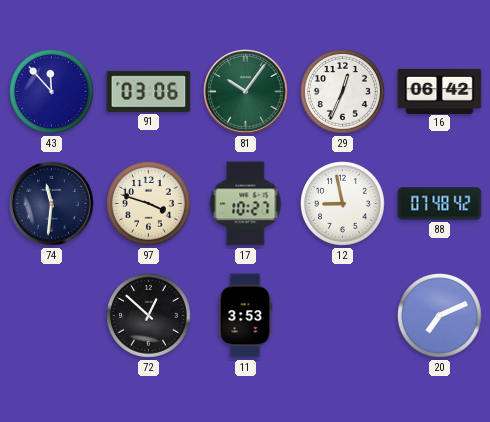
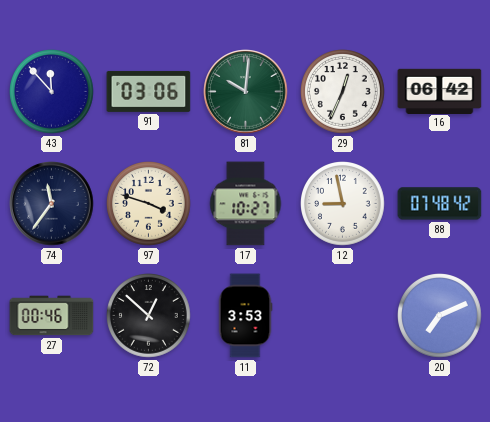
81: 10:06 -> 10:01
74: 11:31 -> 11:36
27: none -> 00:46
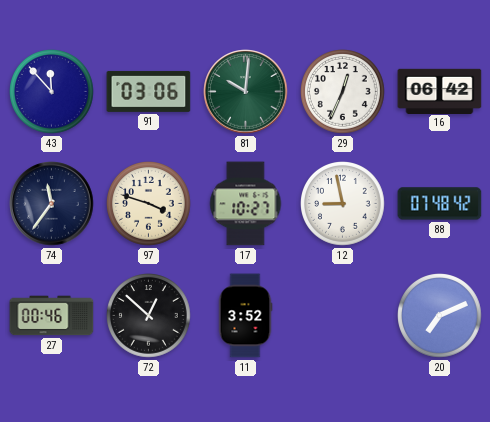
11: 3:53 -> 3:52
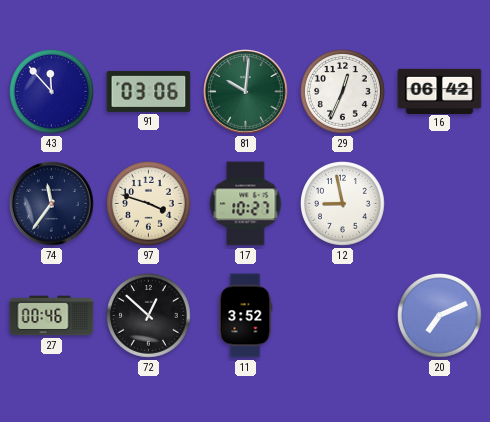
88: 07:48 -> none
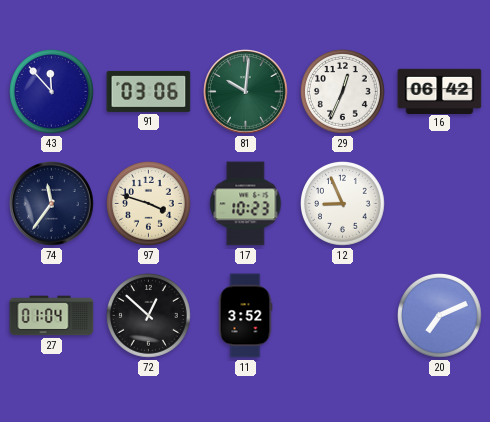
17: 10:27 -> 10:23
12: 8:58 -> 8:56
27: 00:46 -> 01:04
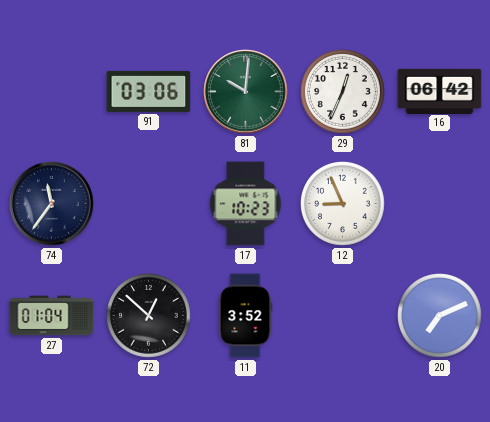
43: 11:53 -> none
97: 3:48 -> none
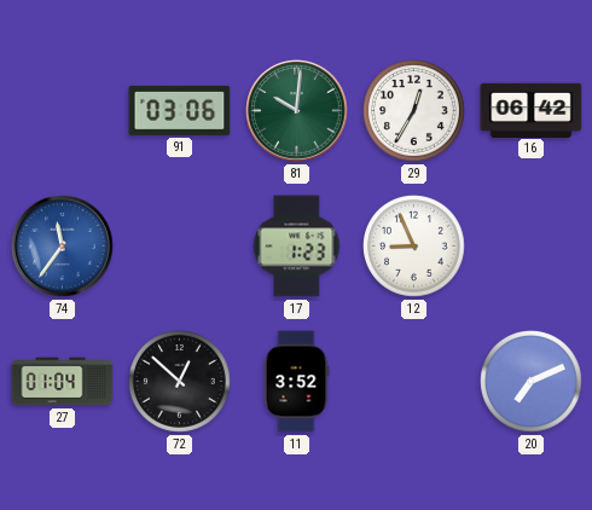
29: 12:34 -> 12:35
74 dial: navy -> blue
17: 10:23 -> 1:23
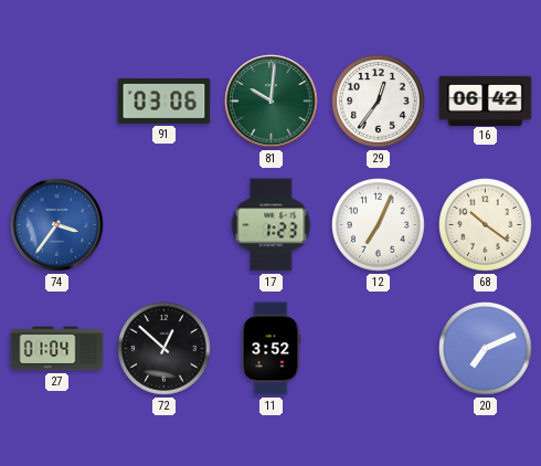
29: 12:35 -> 12:36
74: 11:36 -> 3:36
12: 8:56 -> 7:04
68: none -> 10:21
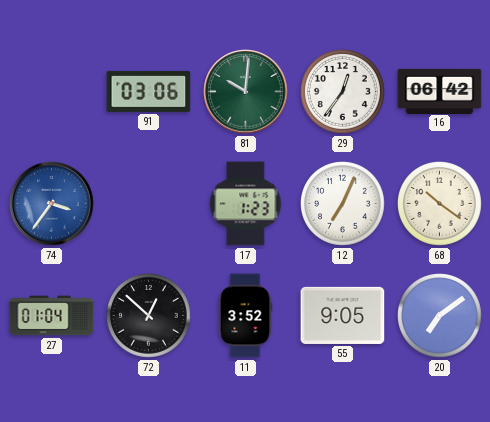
55: none -> 9:05
20: 7:11 -> 7:09
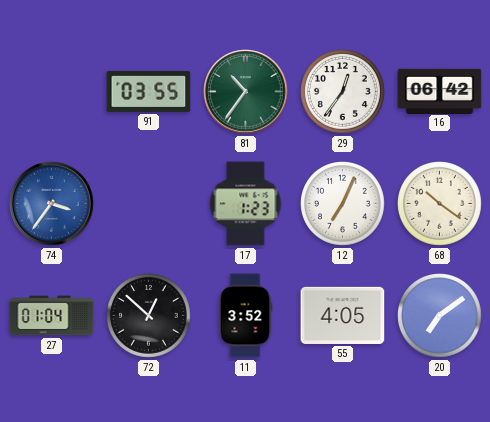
91: 03:06 -> 03:55
81: 10:01 -> 10:36
55: 9:05 -> 4:05
